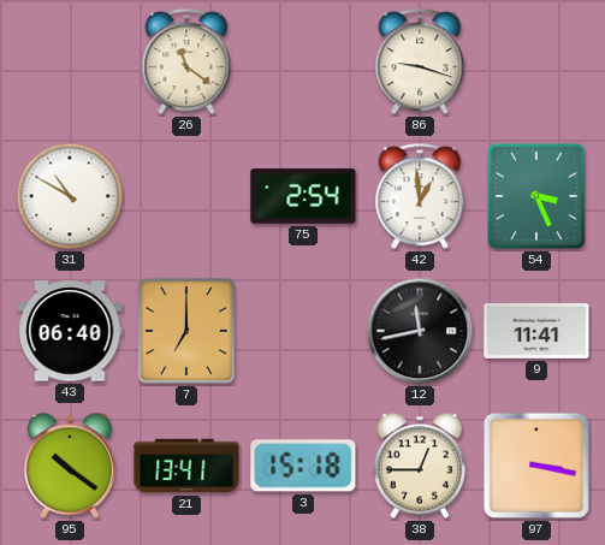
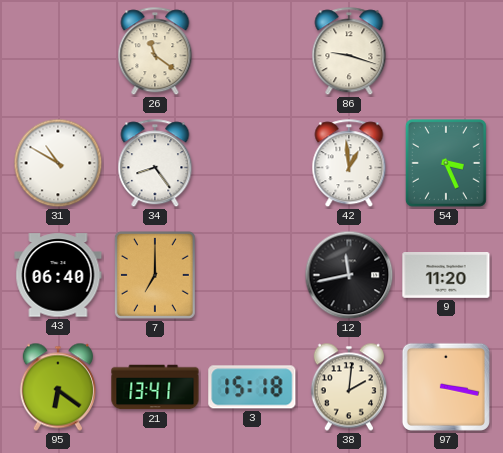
34: none -> 8:24
75: 2:54 -> none
9: 11:41 -> 11:20
95: 10:21 -> 6:21
38: 12:45 -> 2:01
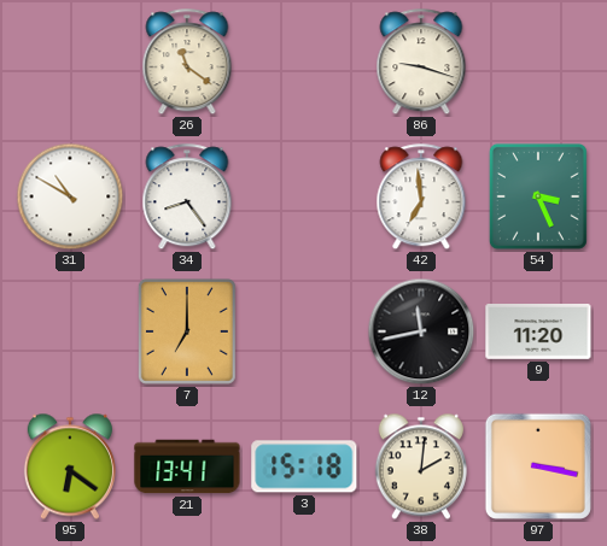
42: 12:59 -> 6:59
43: 06:40 -> none
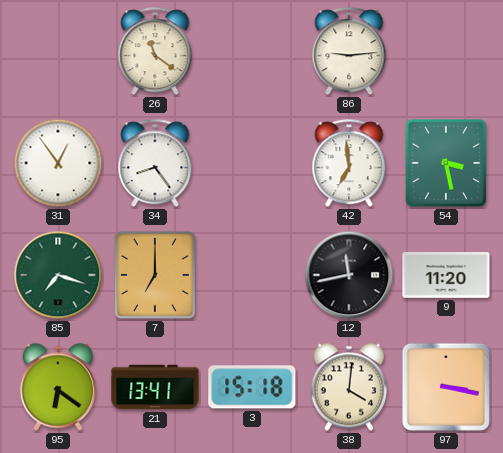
86: 9:18 -> 9:14
31: 10:50 -> 12:54
54: 3:26 -> 3:28
85: none -> 7:18
38: 2:01 -> 4:01
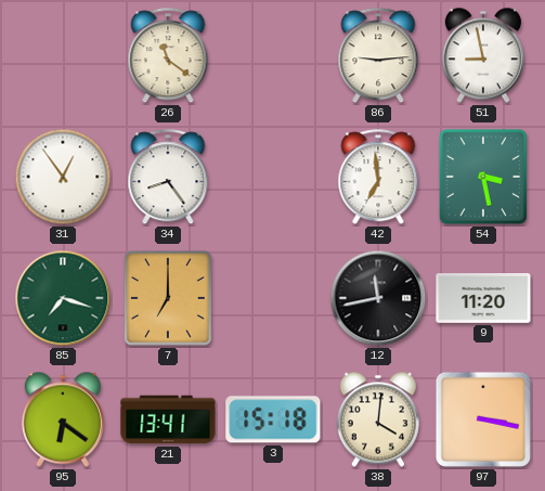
51: none -> 8:58
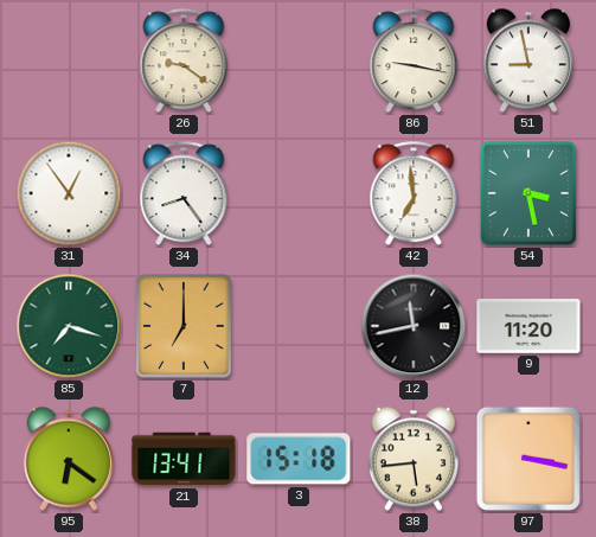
26: 11:21 -> 9:21
86: 9:14 -> 9:17
38: 4:01 -> 5:44
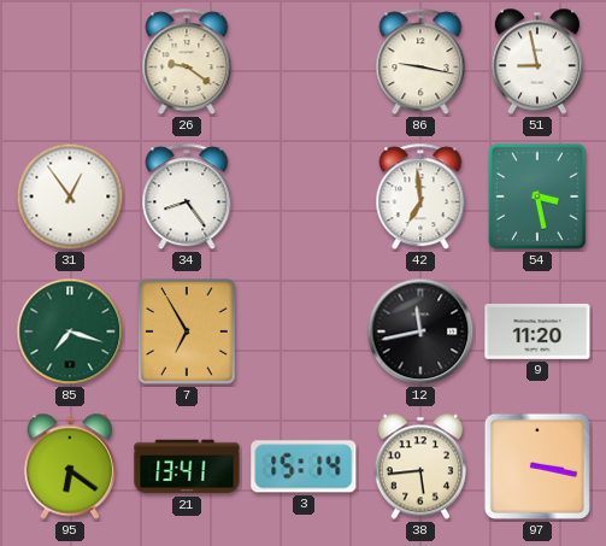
7: 7:00 -> 6:55
3: 15:18 -> 15:14
